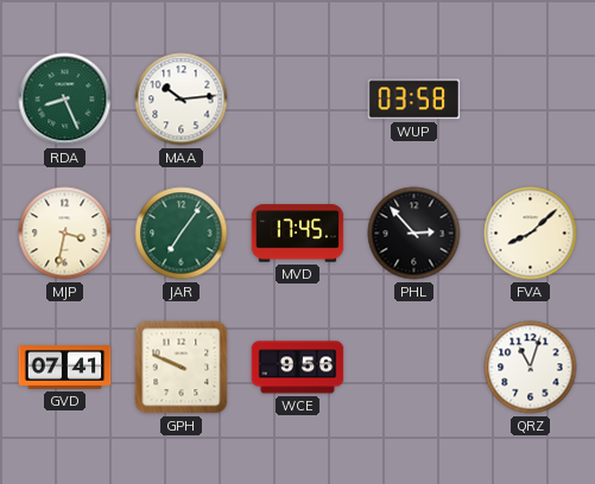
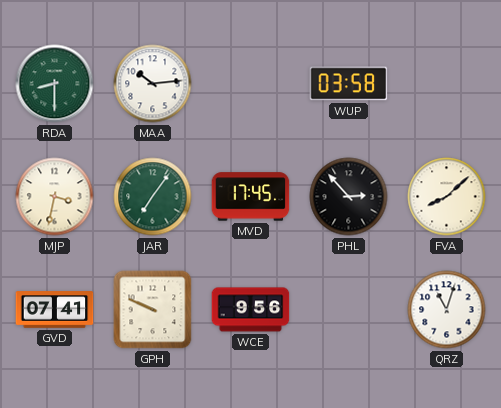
RDA: 8:26 -> 8:30
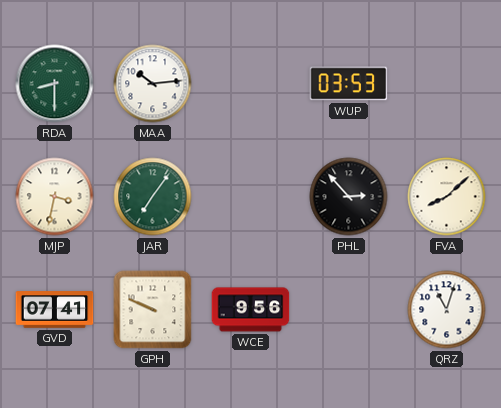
WUP: 03:58 -> 03:53
MVD: 17:45 -> none
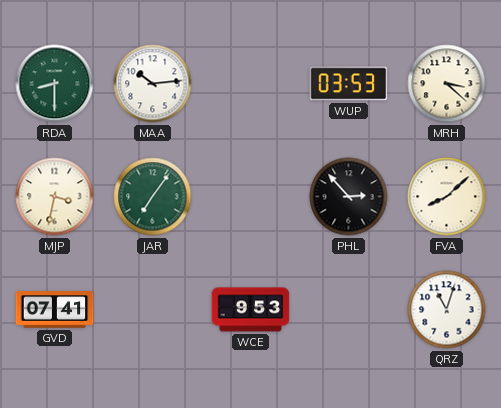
MRH: none -> 3:22
GPH: 9:49 -> none
WCE: 9:56 -> 9:53
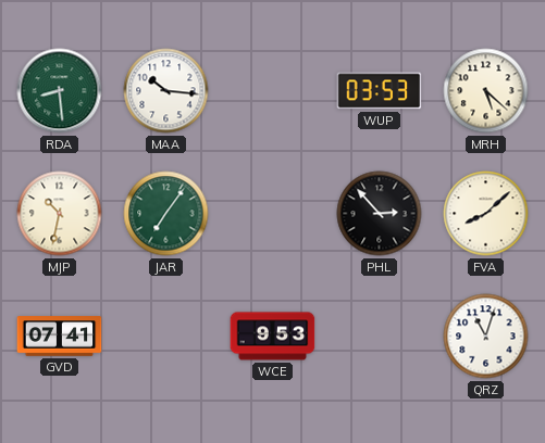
RDA: 8:30 -> 8:29
MAA: 10:14 -> 10:16
MRH: 3:22 -> 5:22
MJP: 3:32 -> 10:32
